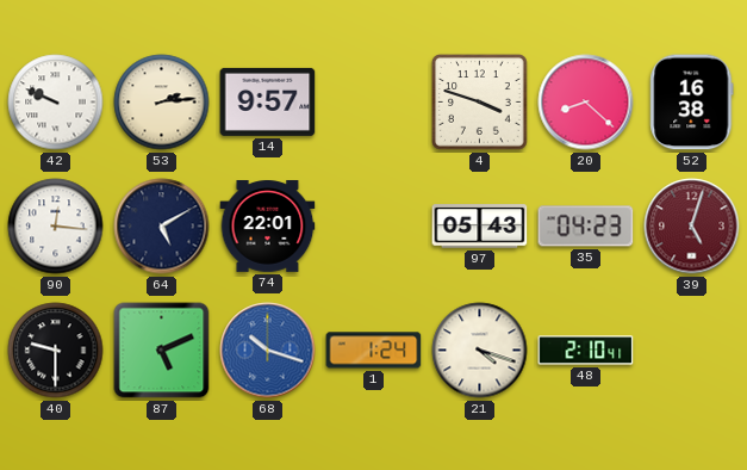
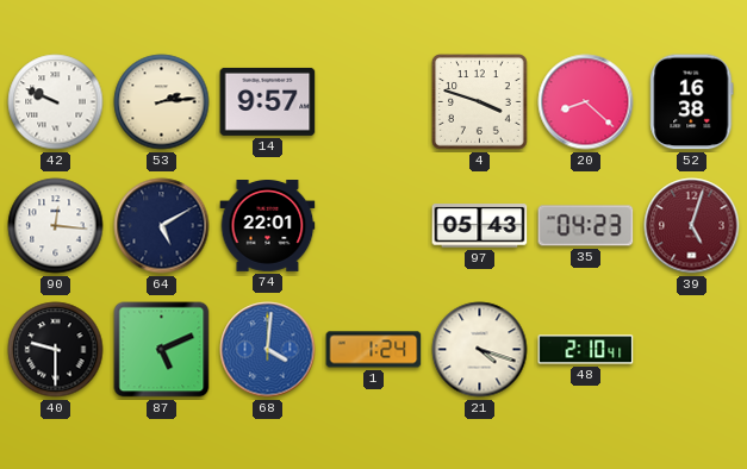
68: 10:18 -> 4:01
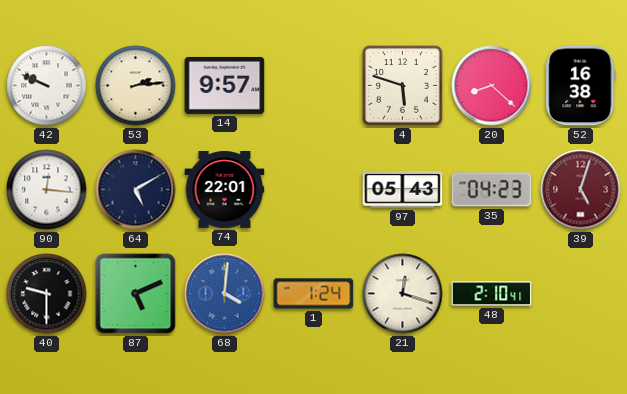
4: 3:48 -> 5:48
21: 4:18 -> 12:18
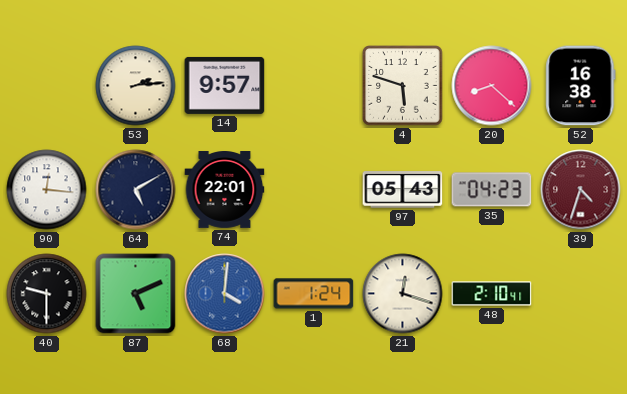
42: 9:49 -> none
39: 5:03 -> 4:33
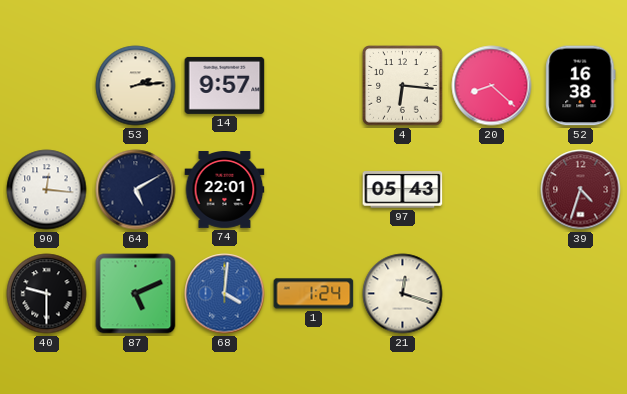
4: 5:48 -> 6:16
35: 04:23 -> none
48: 2:10 -> none
